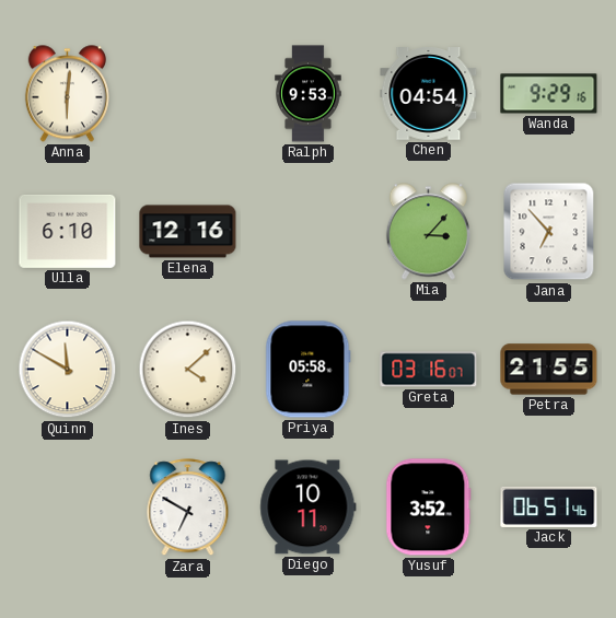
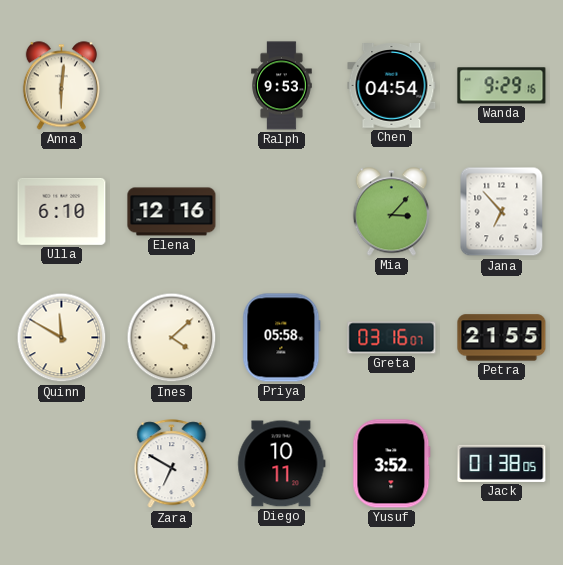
Jack: 06:51 -> 01:38
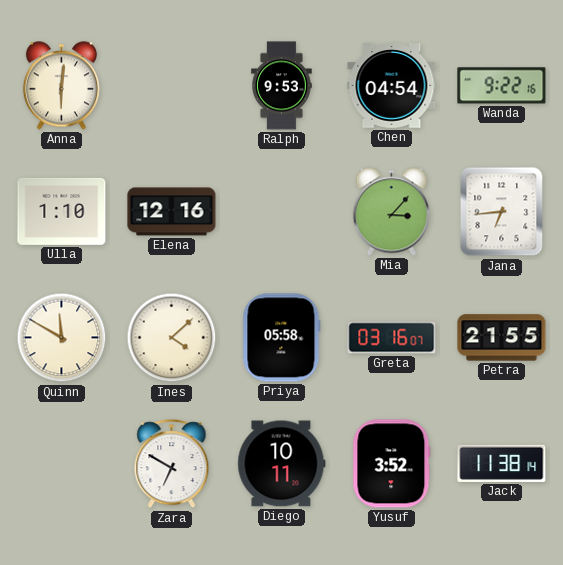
Wanda: 9:29 -> 9:22
Ulla: 6:10 -> 1:10
Jana: 6:53 -> 6:44
Jack: 01:38 -> 11:38
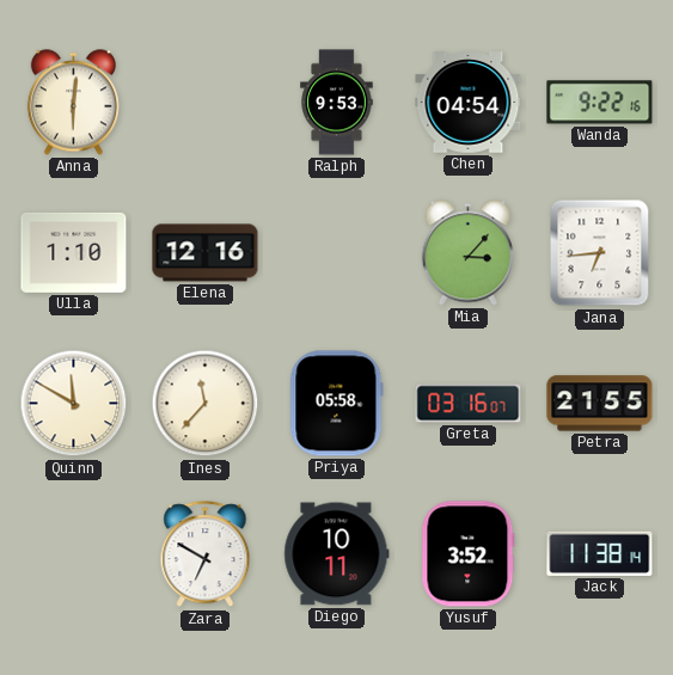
Ines: 4:08 -> 11:37
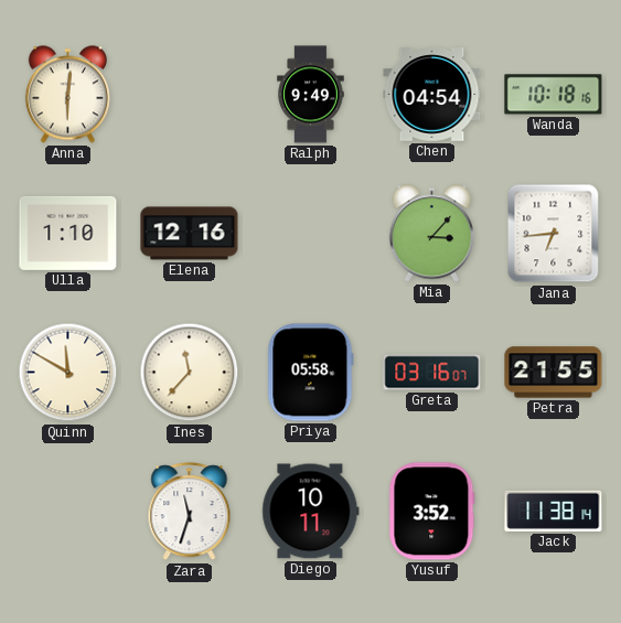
Ralph: 9:53 -> 9:49
Wanda: 9:22 -> 10:18
Zara: 6:50 -> 11:33
